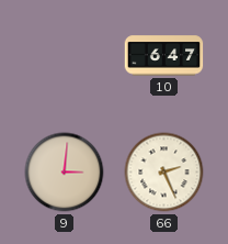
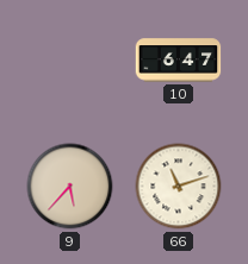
9: 3:01 -> 5:37
66: 2:26 -> 11:12
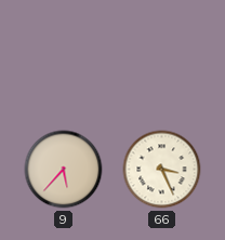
10: 6:47 -> none
66: 11:12 -> 3:26
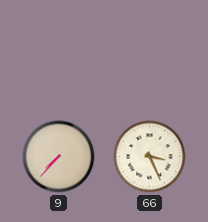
9: 5:37 -> 7:37
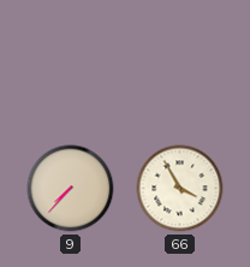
66: 3:26 -> 3:55
